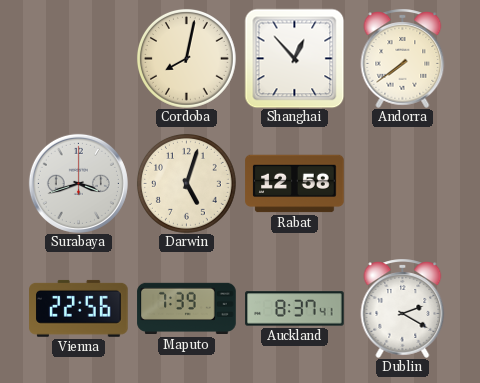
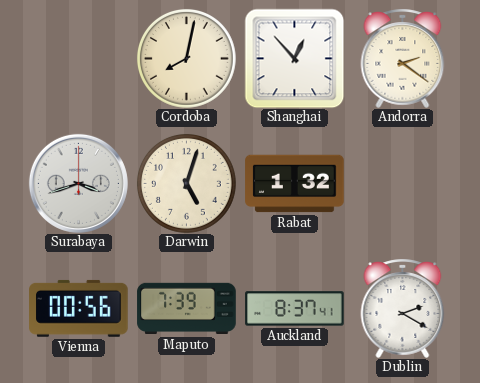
Andorra: 7:39 -> 2:21
Rabat: 12:58 -> 1:32
Vienna: 22:56 -> 00:56
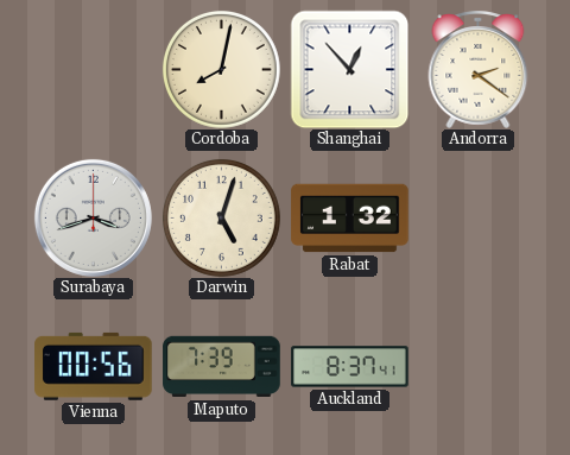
Dublin: 2:20 -> none
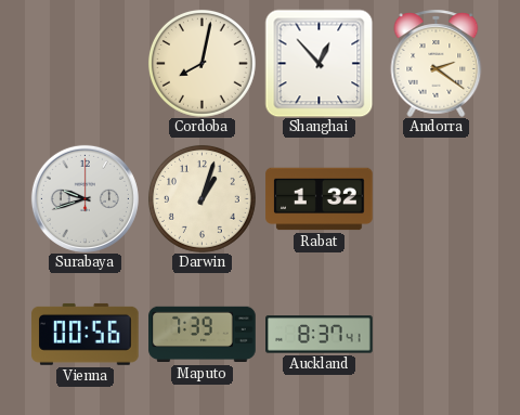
Surabaya: 3:42 -> 9:42
Darwin: 5:03 -> 1:03
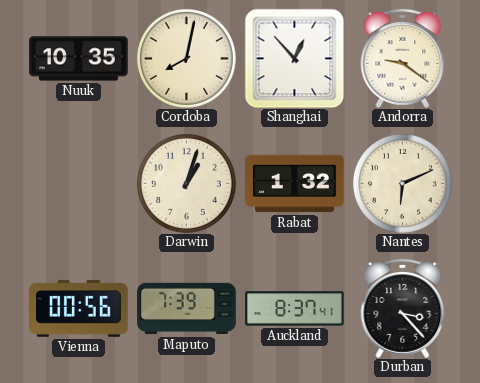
Nuuk: none -> 10:35
Andorra: 2:21 -> 9:21
Surabaya: 9:42 -> none
Nantes: none -> 6:11
Durban: none -> 3:23
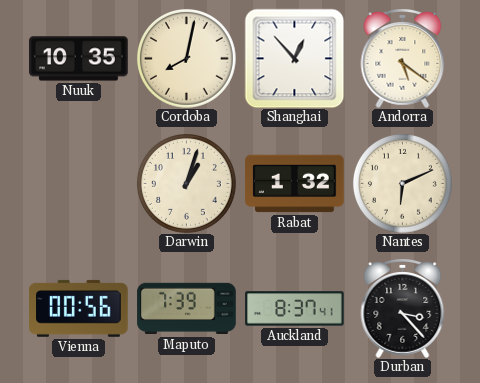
Andorra: 9:21 -> 5:21
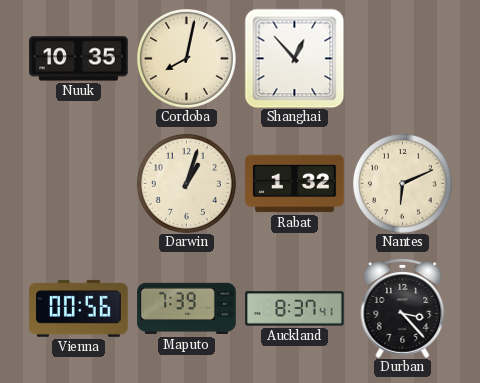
Andorra: 5:21 -> none
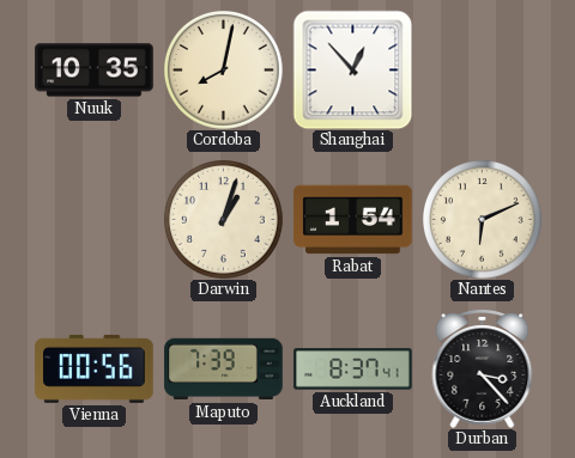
Rabat: 1:32 -> 1:54
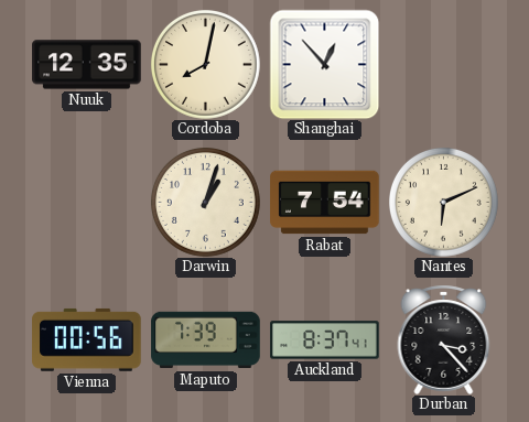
Nuuk: 10:35 -> 12:35
Rabat: 1:54 -> 7:54
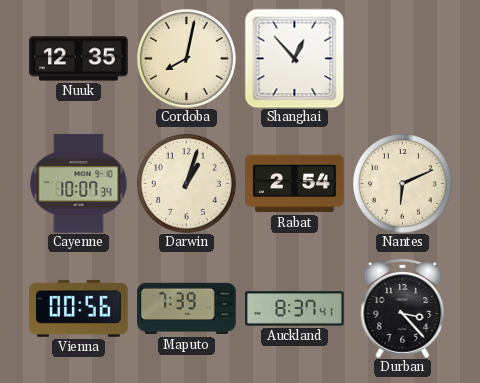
Cayenne: none -> 10:07
Rabat: 7:54 -> 2:54
